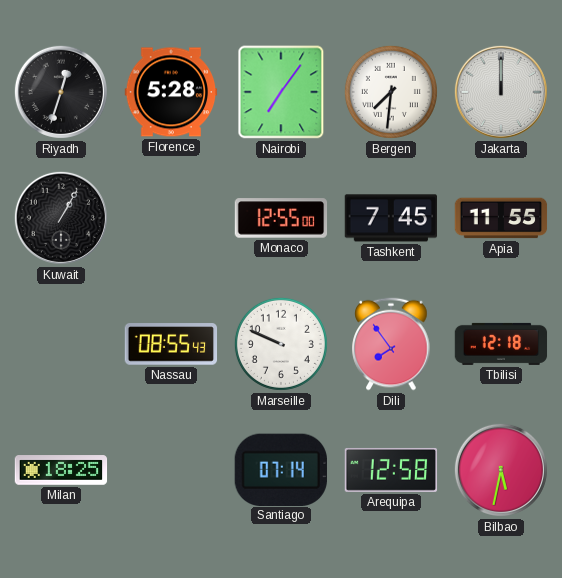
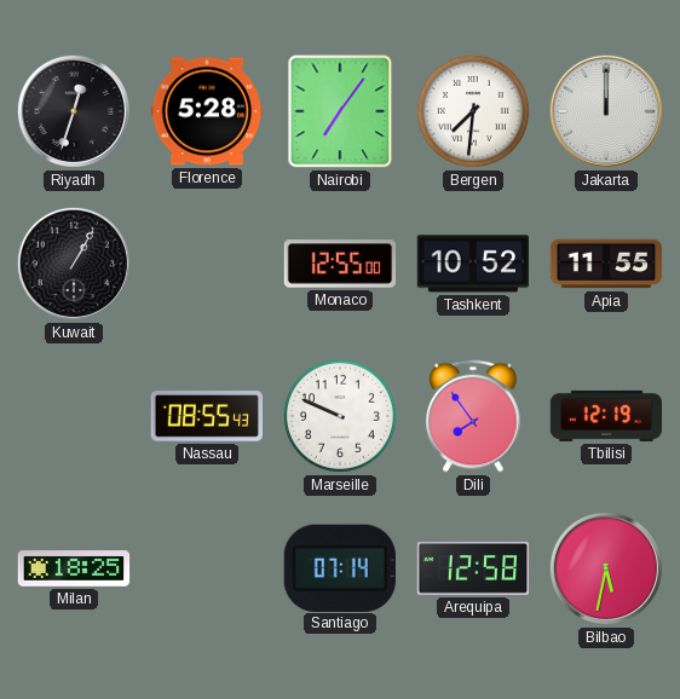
Tashkent: 7:45 -> 10:52
Tbilisi: 12:18 -> 12:19
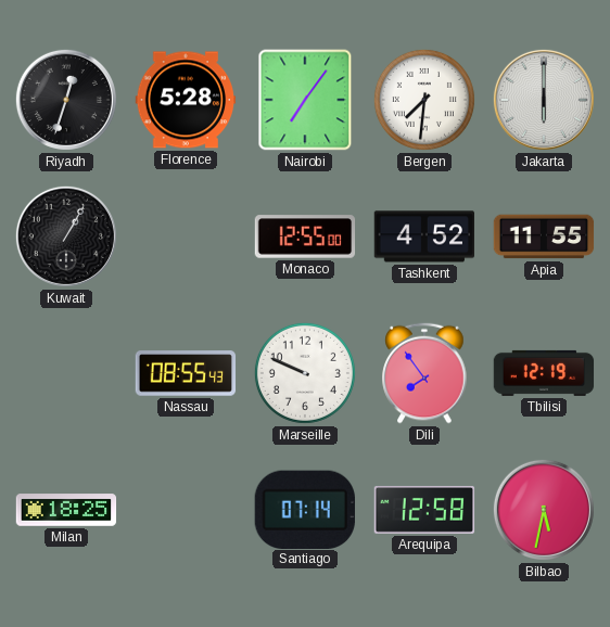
Jakarta: 12:00 -> 6:00
Tashkent: 10:52 -> 4:52
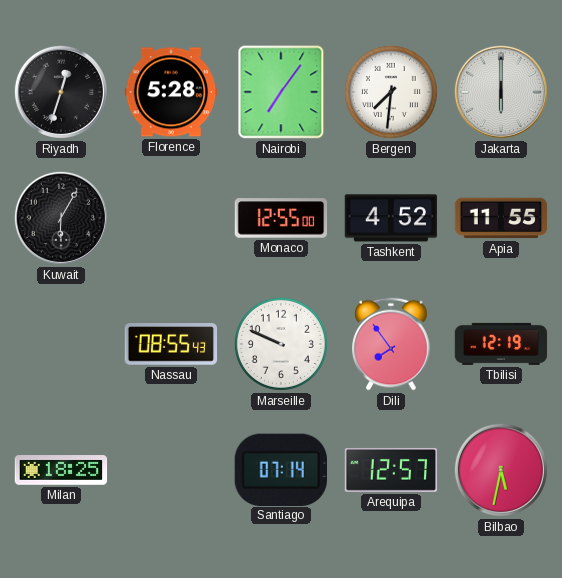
Kuwait: 1:05 -> 6:05
Arequipa: 12:58 -> 12:57
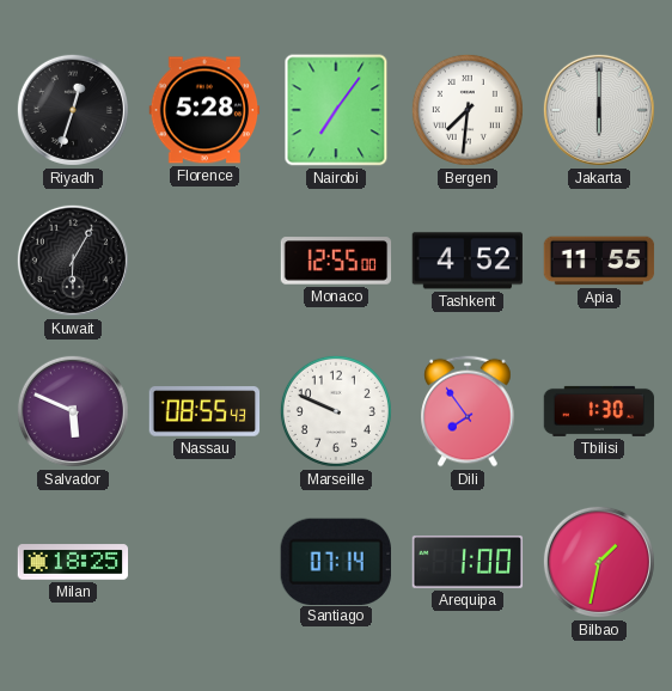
Salvador: none -> 5:49
Tbilisi: 12:19 -> 1:30
Arequipa: 12:57 -> 1:00
Bilbao: 5:32 -> 1:32
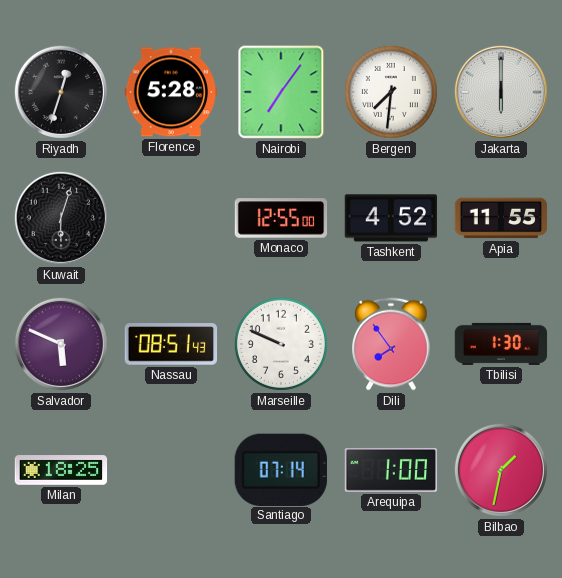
Kuwait: 6:05 -> 6:03
Nassau: 08:55 -> 08:51
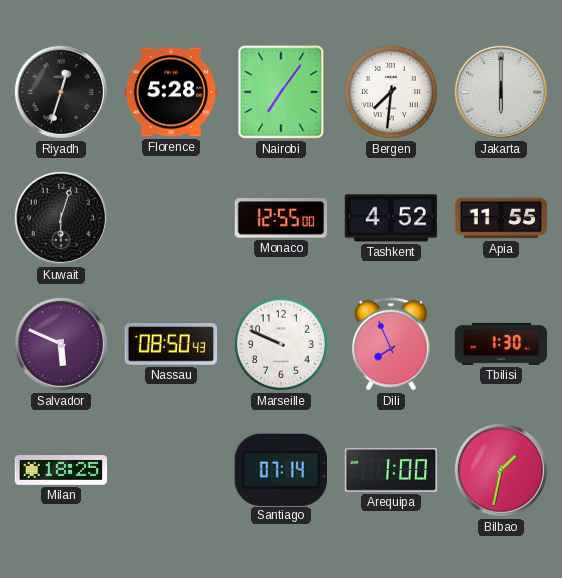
Nassau: 08:51 -> 08:50
Dili: 7:54 -> 7:56
